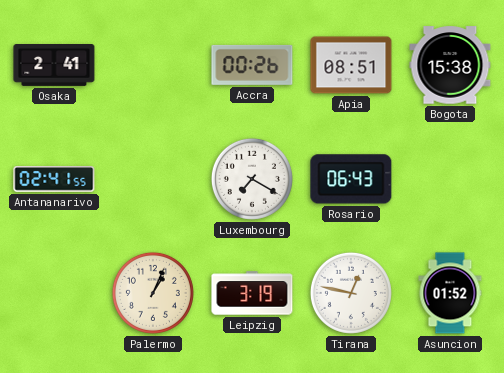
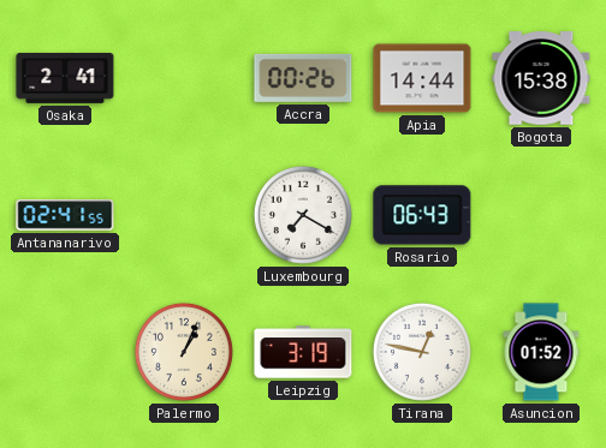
Apia: 08:51 -> 14:44
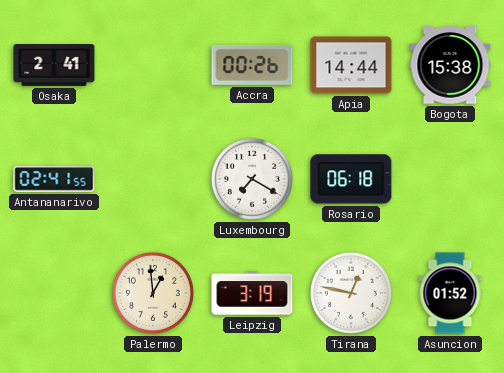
Rosario: 06:43 -> 06:18
Palermo: 1:04 -> 12:59
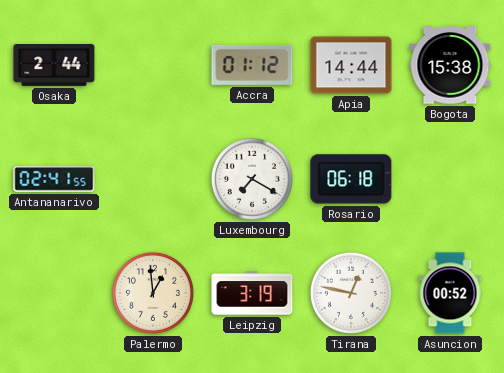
Osaka: 2:41 -> 2:44
Accra: 00:26 -> 01:12
Asuncion: 01:52 -> 00:52
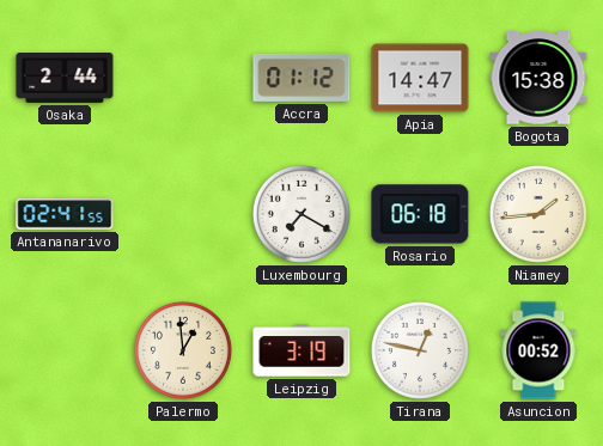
Apia: 14:44 -> 14:47
Niamey: none -> 1:44
